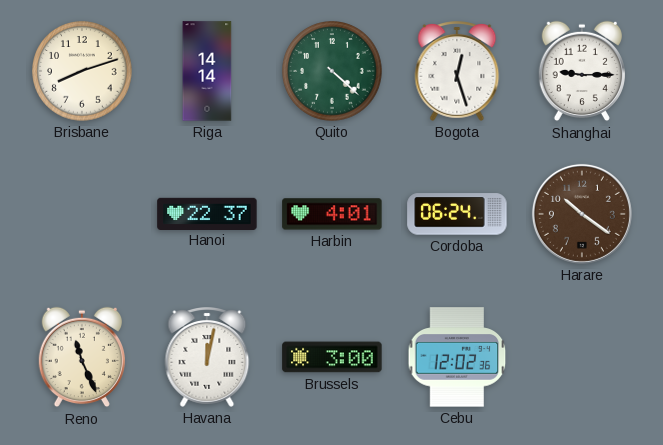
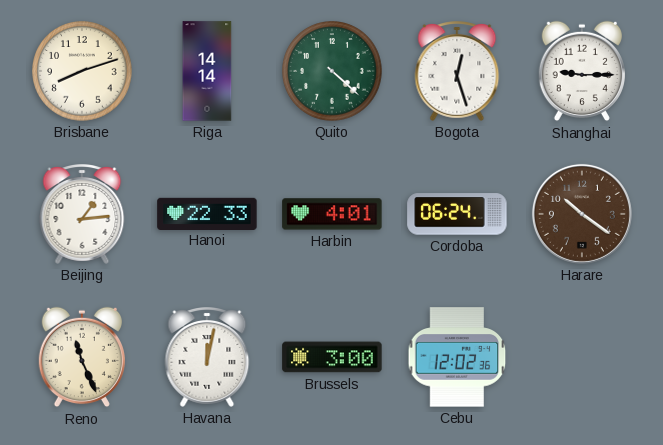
Beijing: none -> 1:14
Hanoi: 22:37 -> 22:33
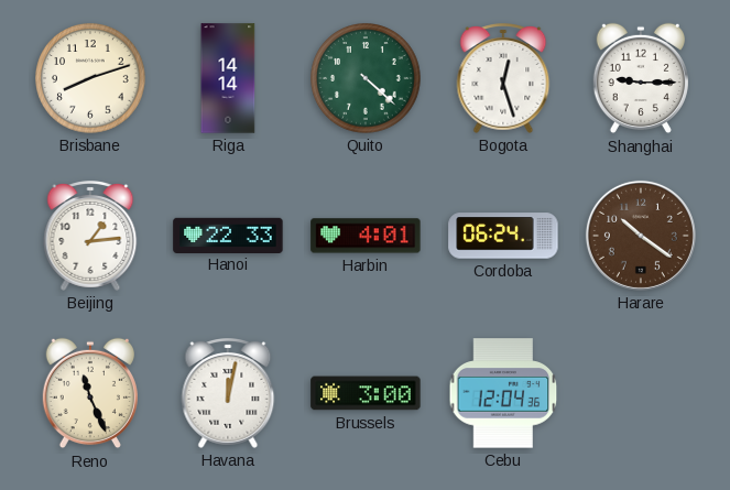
Cebu: 12:02 -> 12:04
